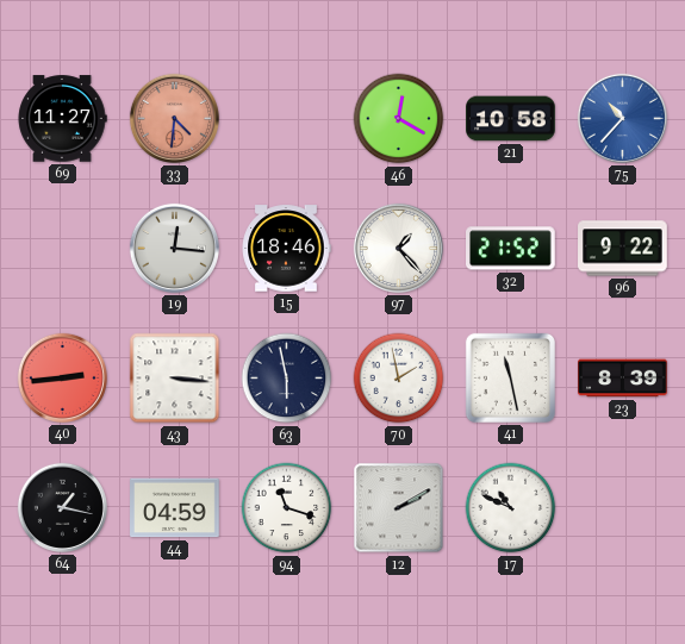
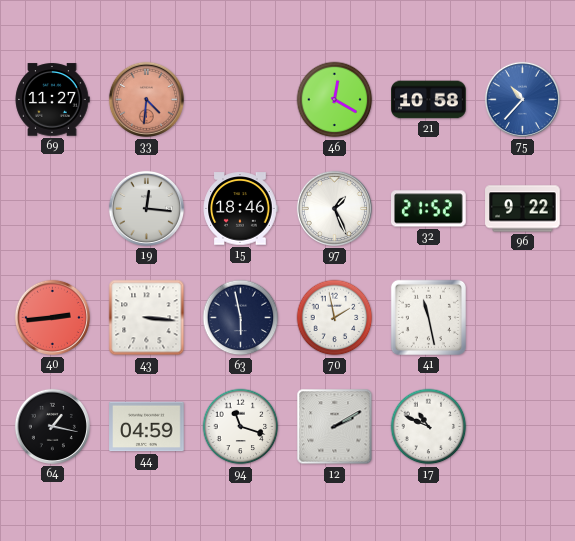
97: 1:23 -> 1:26
23: 8:39 -> none
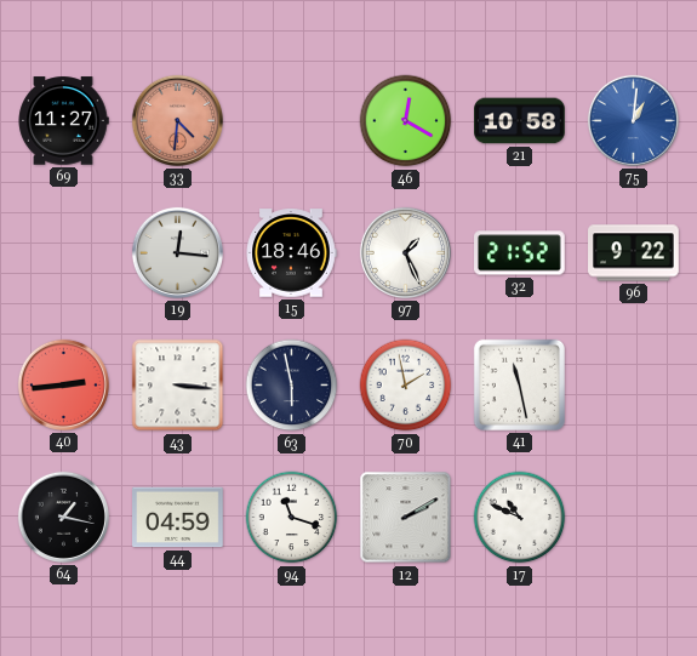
75: 10:37 -> 1:01
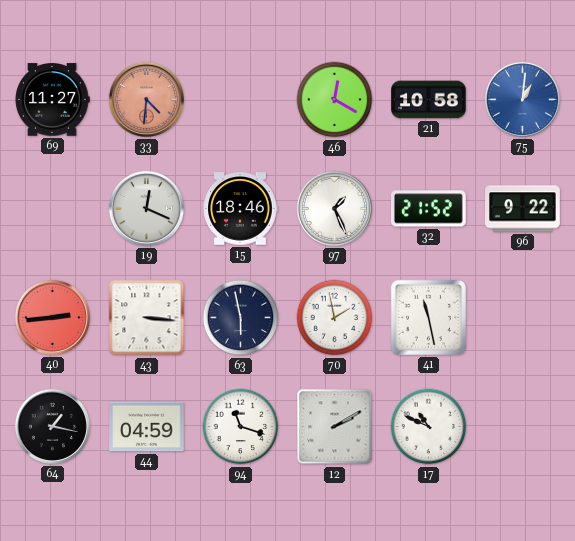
19: 12:16 -> 12:19
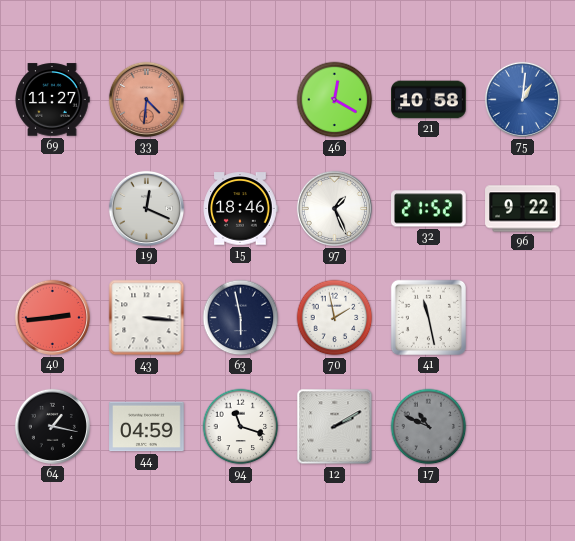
17 dial: white -> grey
